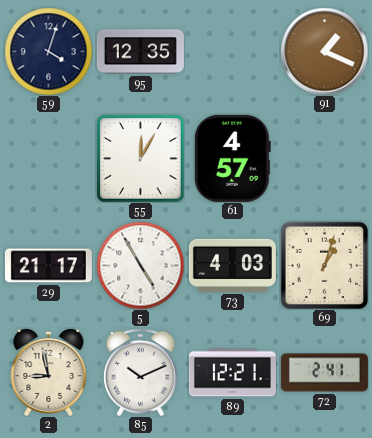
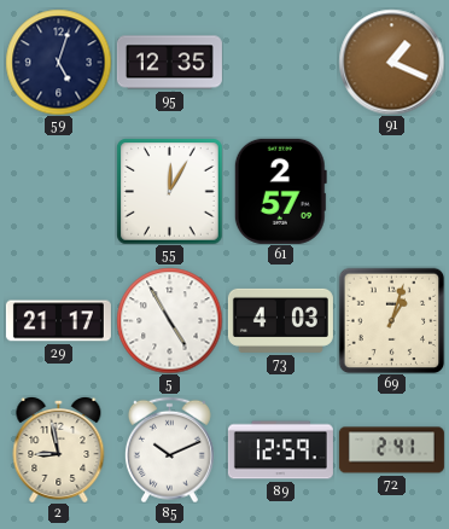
59: 4:03 -> 5:03
61: 4:57 -> 2:57
89: 12:21 -> 12:59
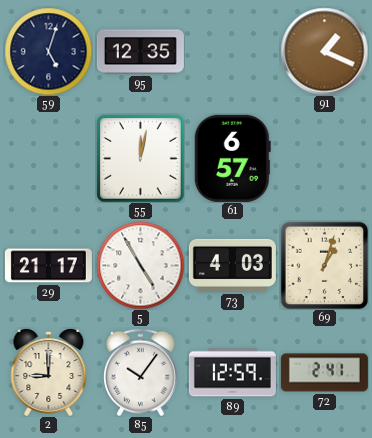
55: 12:05 -> 12:02
61: 2:57 -> 6:57
2: 8:58 -> 9:00
85: 10:11 -> 10:06
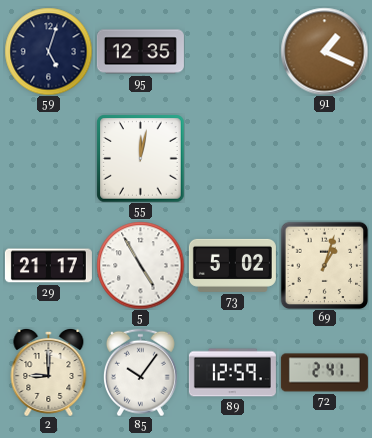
61: 6:57 -> none
73: 4:03 -> 5:02
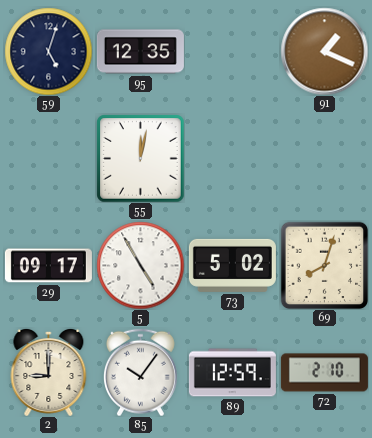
29: 21:17 -> 09:17
69: 1:03 -> 8:03
72: 2:41 -> 2:10
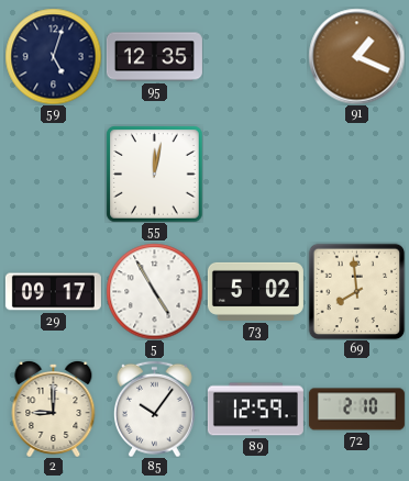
69: 8:03 -> 7:59
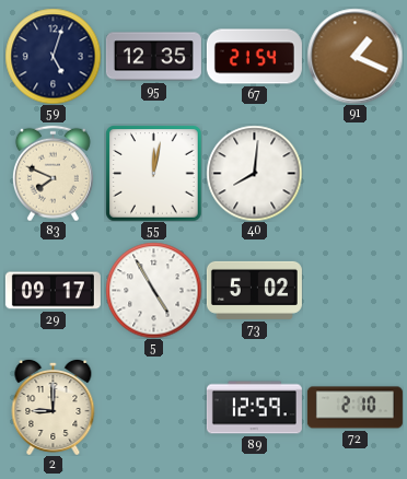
67: none -> 21:54
83: none -> 7:49
40: none -> 8:01
69: 7:59 -> none
85: 10:06 -> none
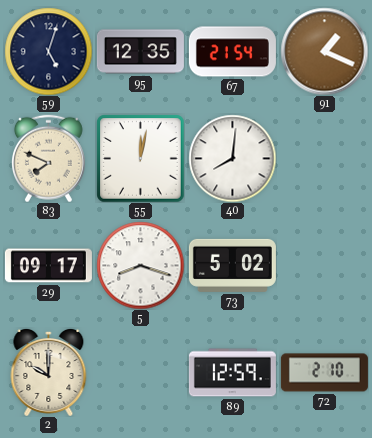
5: 4:55 -> 8:18
2: 9:00 -> 10:00
